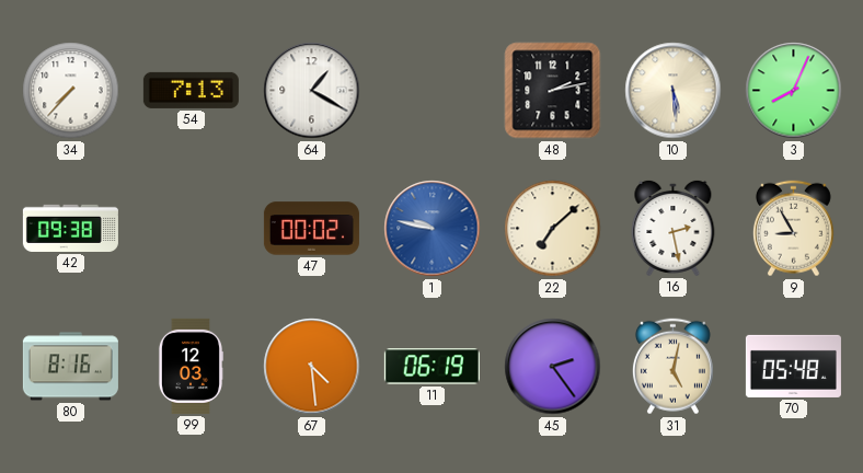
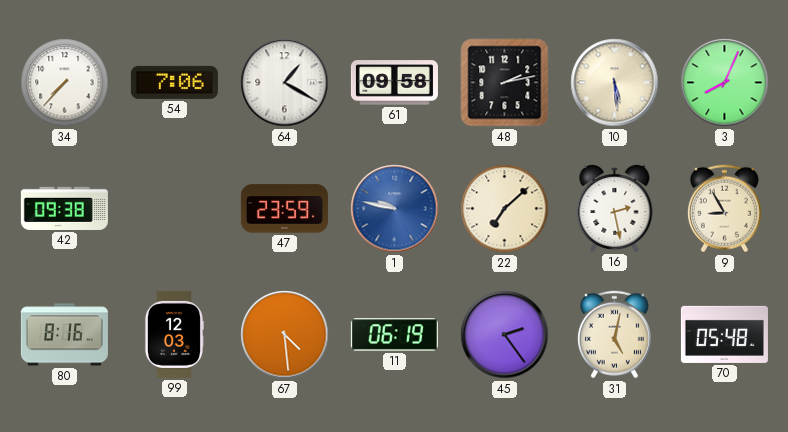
54: 7:13 -> 7:06
61: none -> 09:58
47: 00:02 -> 23:59
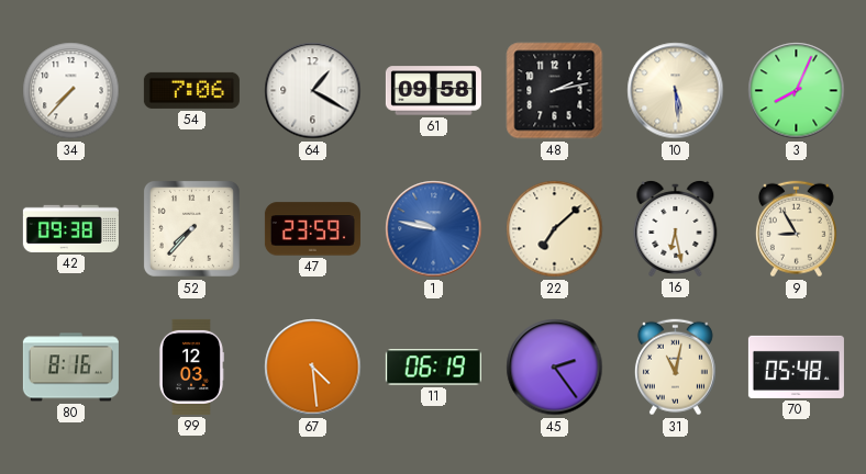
52: none -> 7:37
16: 2:28 -> 6:28
31: 5:02 -> 11:02
